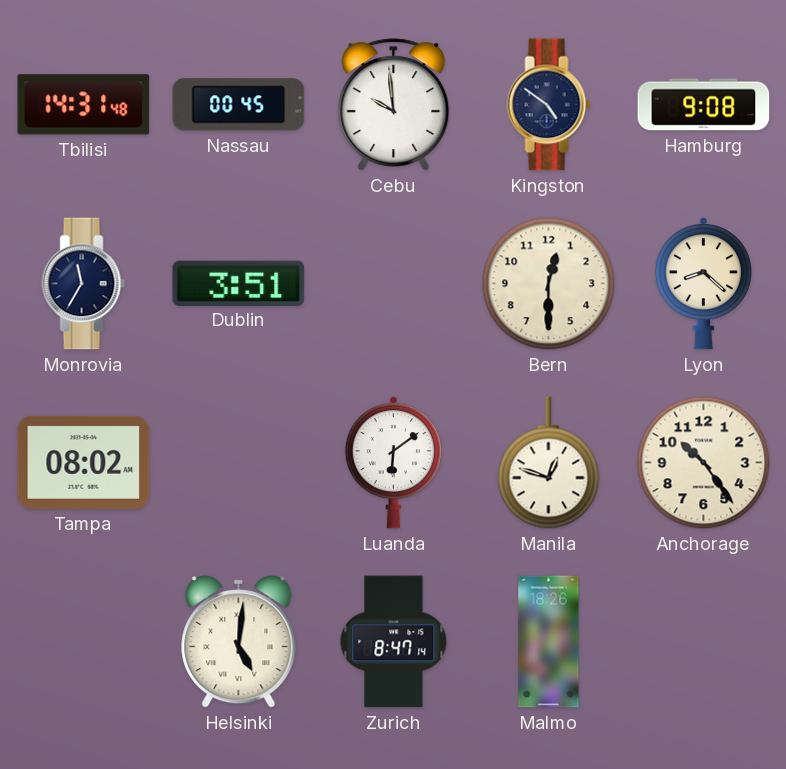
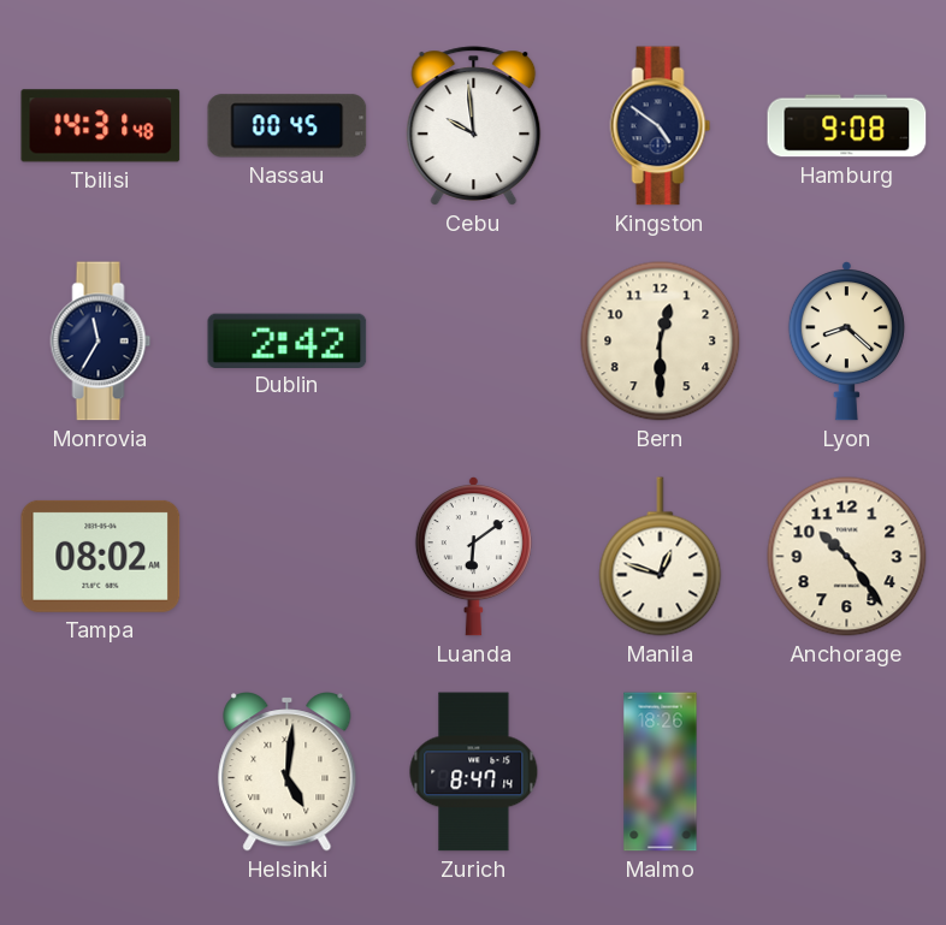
Dublin: 3:51 -> 2:42
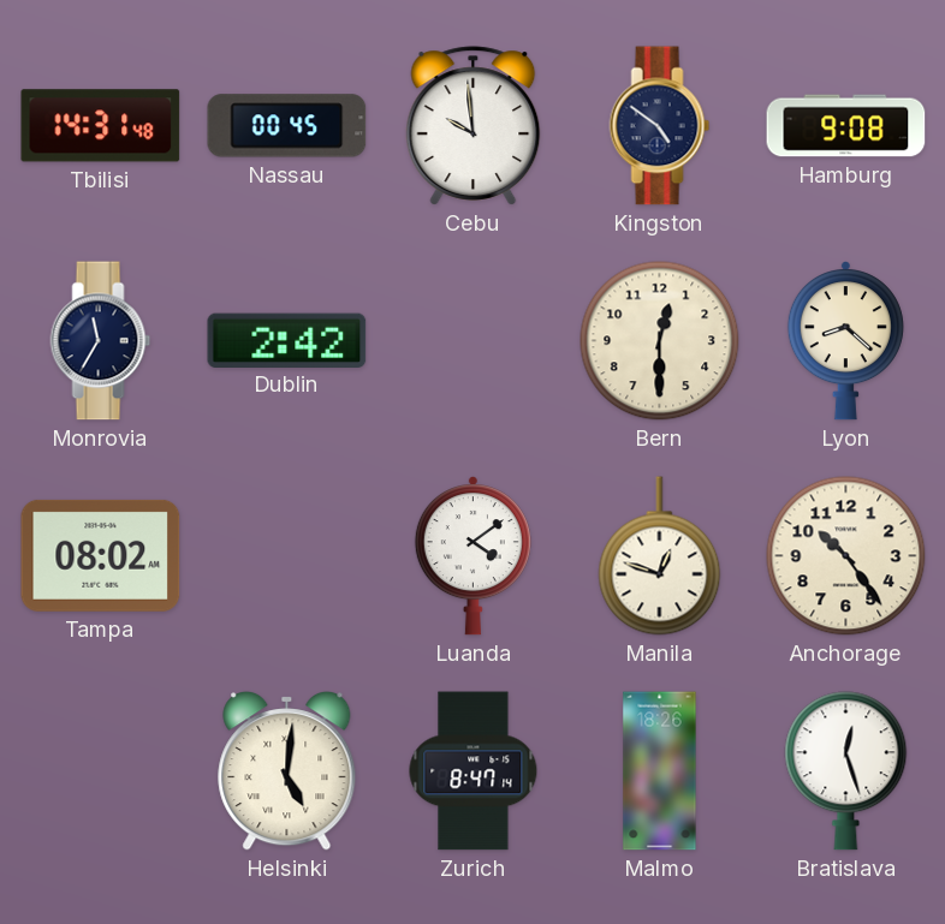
Luanda: 6:09 -> 4:09
Bratislava: none -> 12:27
